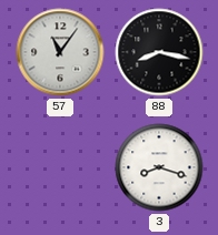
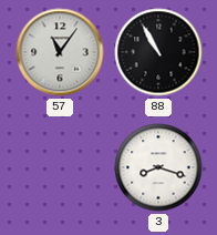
88: 8:17 -> 10:55
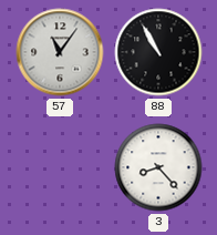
3: 8:18 -> 8:23
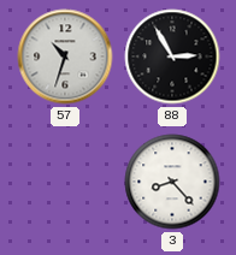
57: 11:06 -> 10:33
88: 10:55 -> 2:55
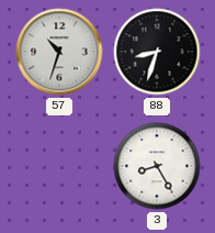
88: 2:55 -> 8:33
3: 8:23 -> 8:25
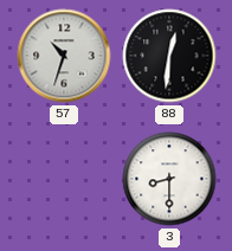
88: 8:33 -> 12:31
3: 8:25 -> 8:30
